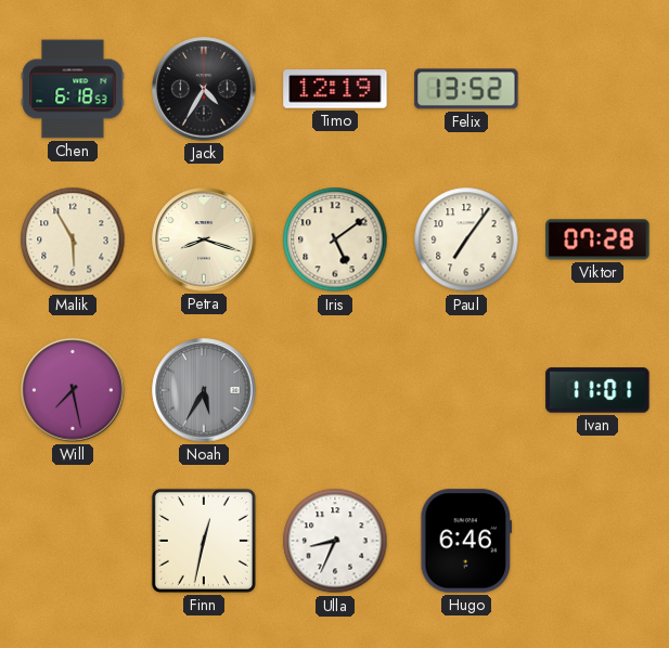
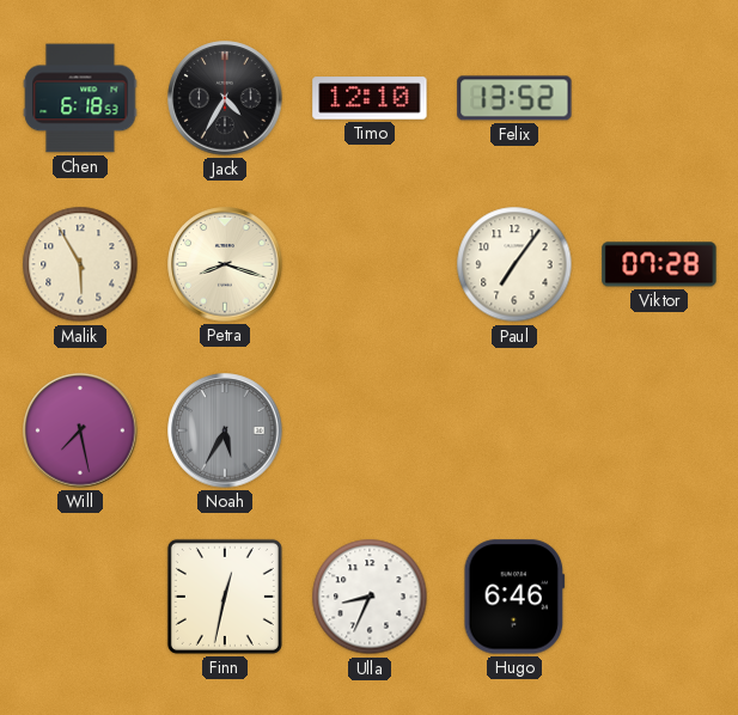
Timo: 12:19 -> 12:10
Iris: 5:09 -> none
Ivan: 11:01 -> none
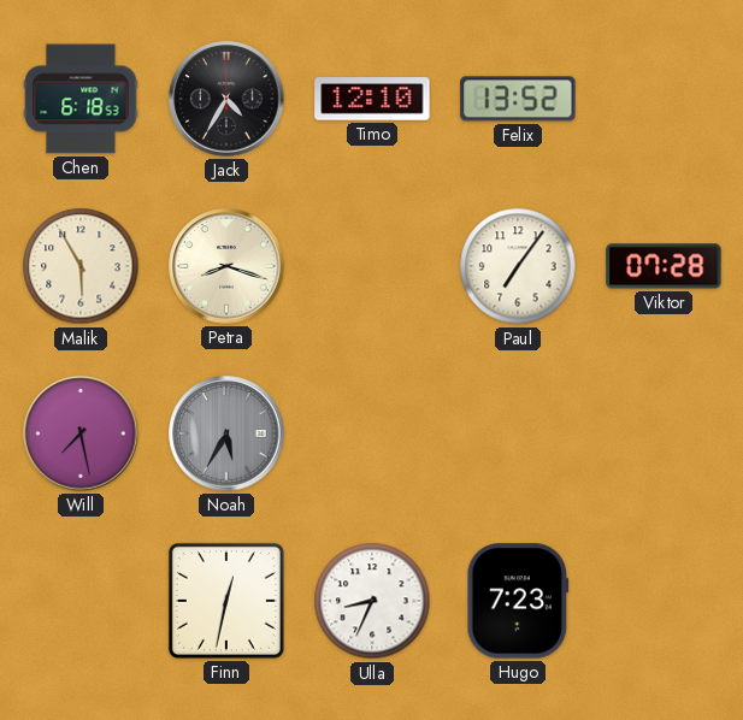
Hugo: 6:46 -> 7:23
